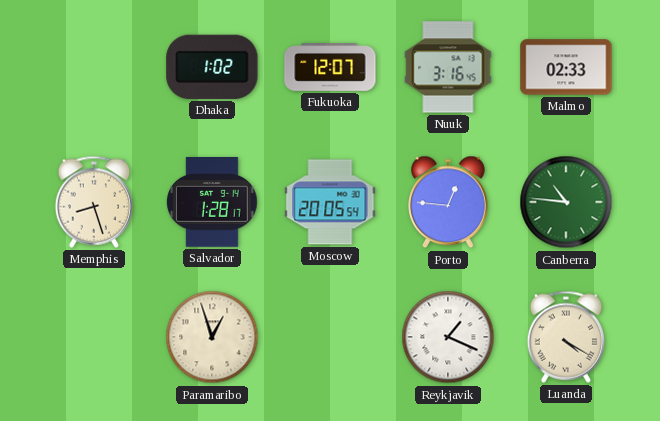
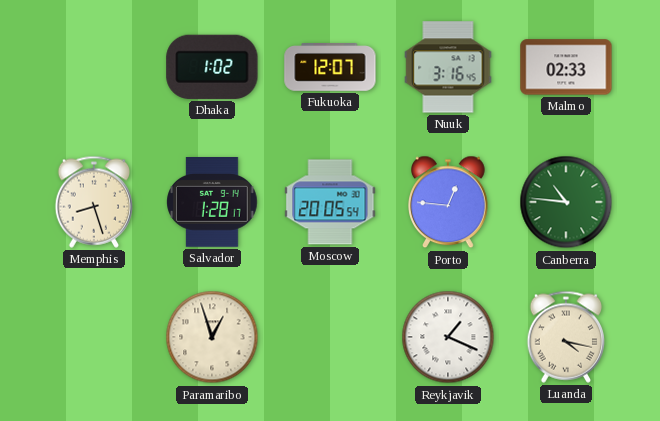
Luanda: 4:20 -> 4:17
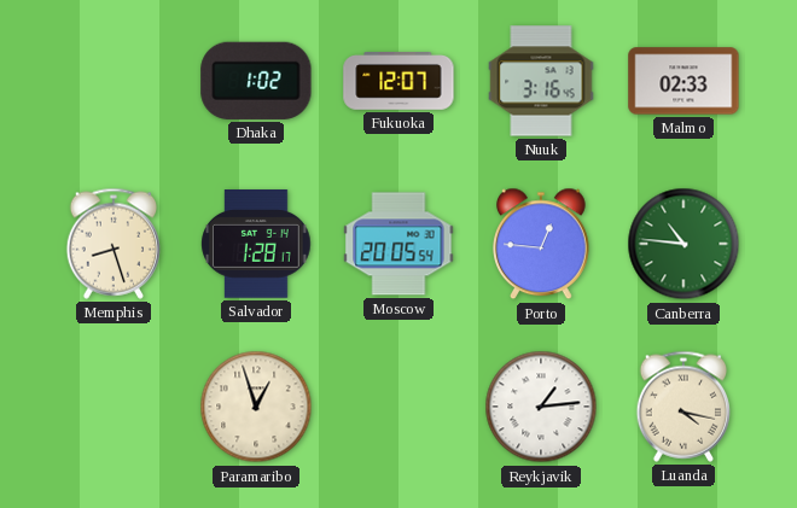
Reykjavik: 1:19 -> 1:14
